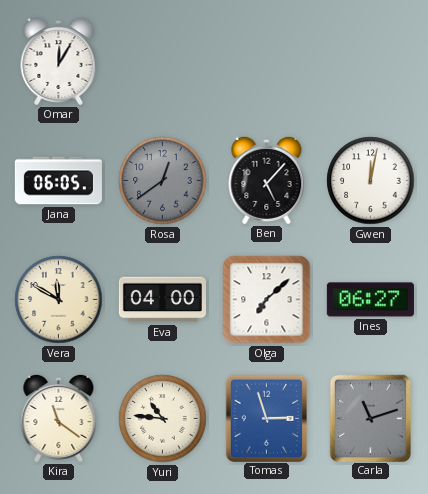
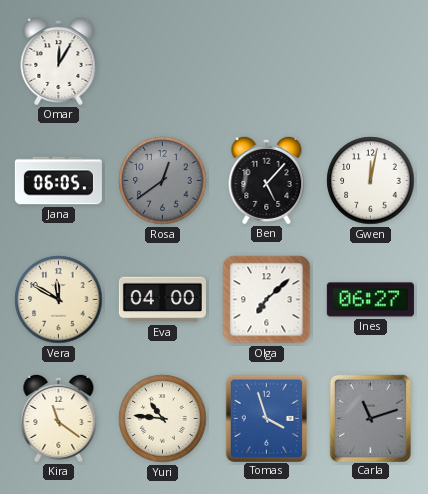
Tomas: 2:57 -> 3:57
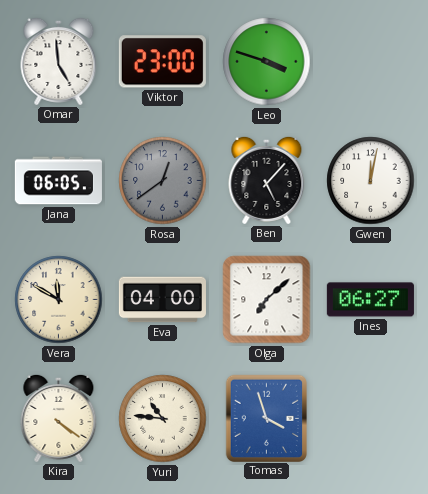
Omar: 12:05 -> 4:59
Viktor: none -> 23:00
Leo: none -> 3:48
Kira: 11:21 -> 4:21
Carla: 11:12 -> none
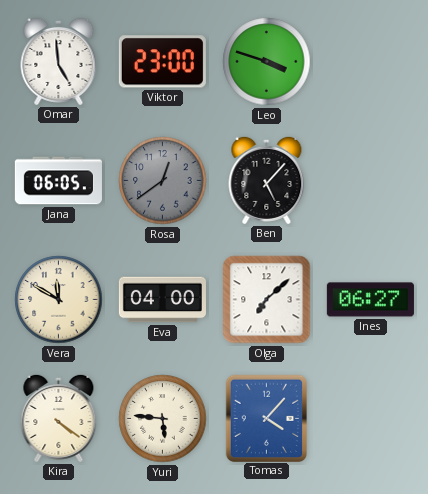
Gwen: 12:02 -> none
Yuri: 10:46 -> 5:46
Tomas: 3:57 -> 4:07
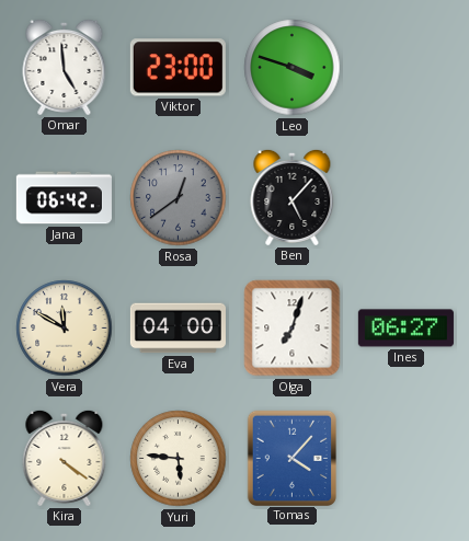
Jana: 06:05 -> 06:42
Olga: 7:08 -> 7:03
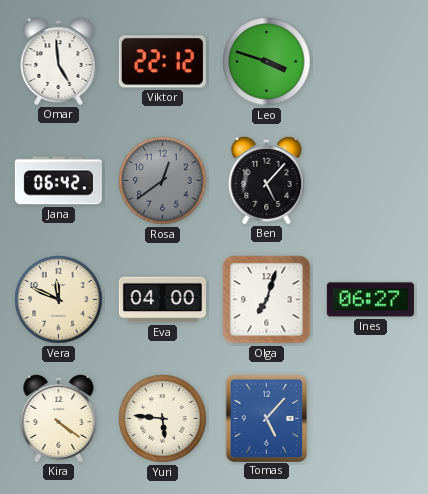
Viktor: 23:00 -> 22:12
Vera: 11:50 -> 11:49
Tomas: 4:07 -> 5:07
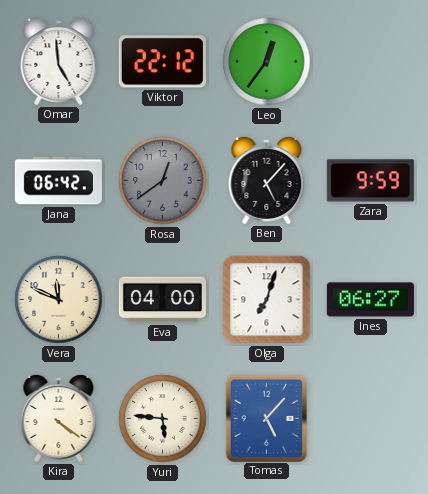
Leo: 3:48 -> 12:36
Zara: none -> 9:59
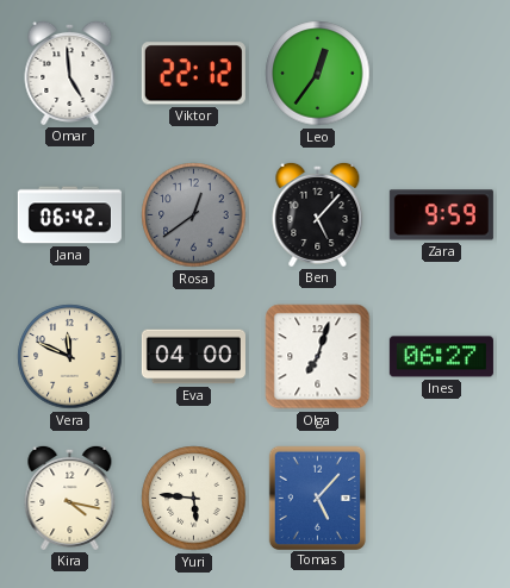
Kira: 4:21 -> 4:17
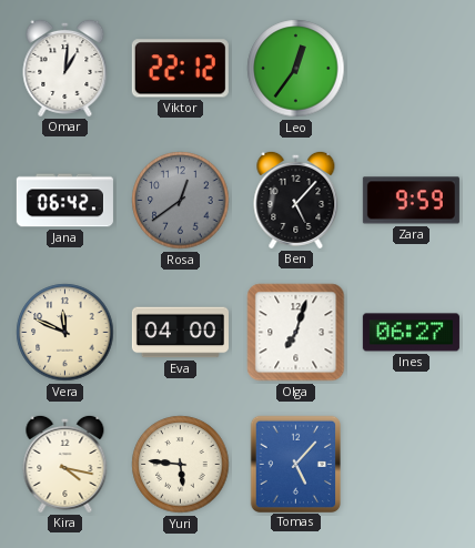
Omar: 4:59 -> 1:01
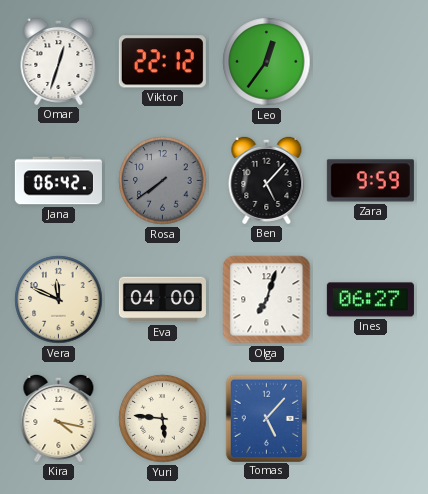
Omar: 1:01 -> 12:33
Rosa: 12:39 -> 7:39
